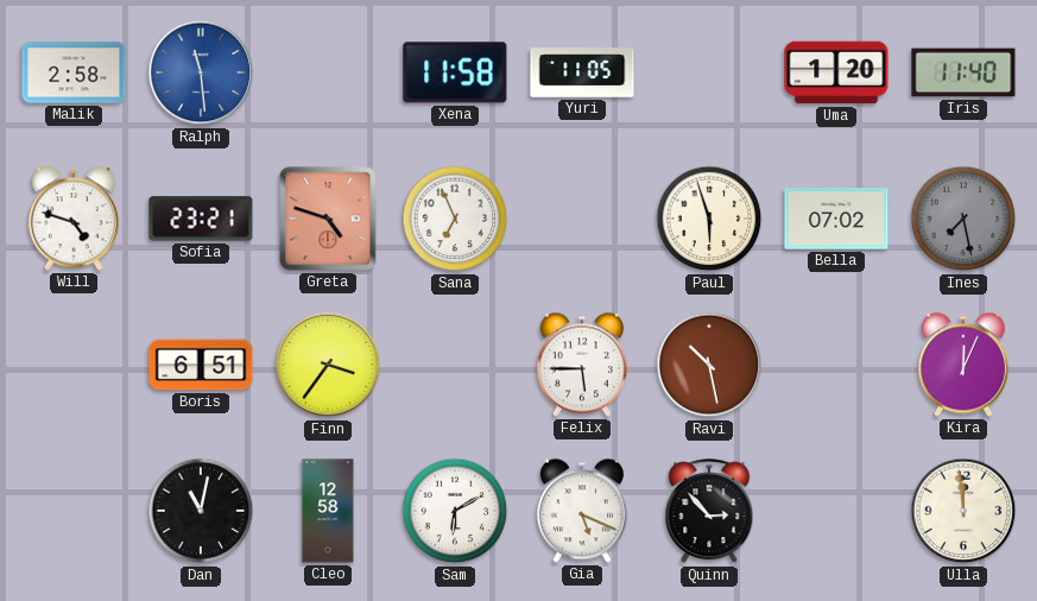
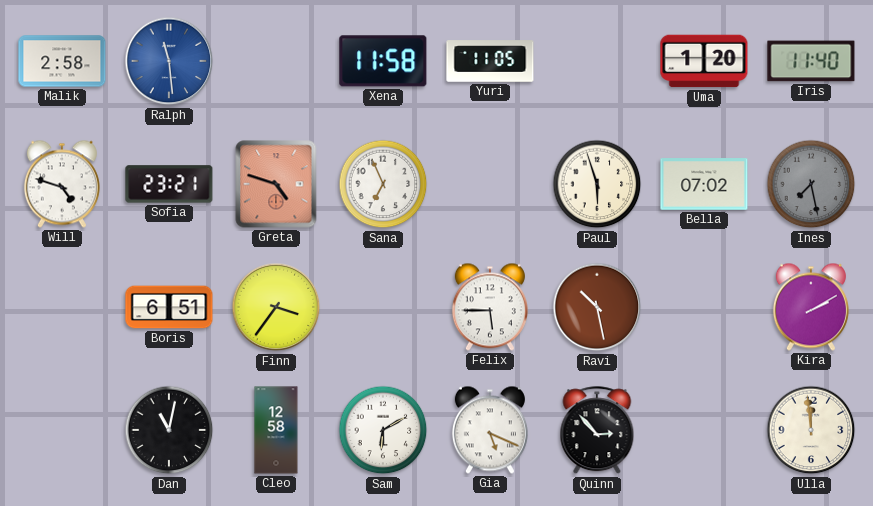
Kira: 12:04 -> 2:10
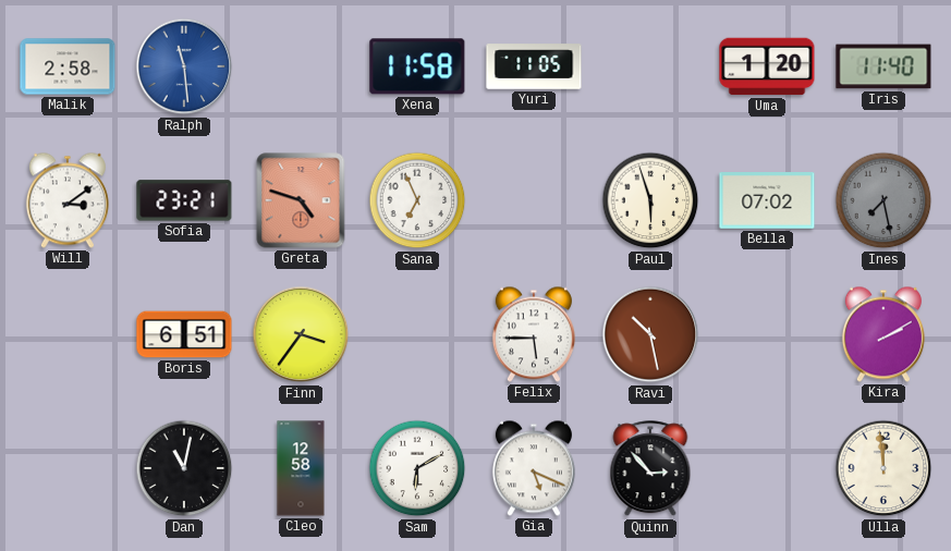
Will: 4:48 -> 3:09
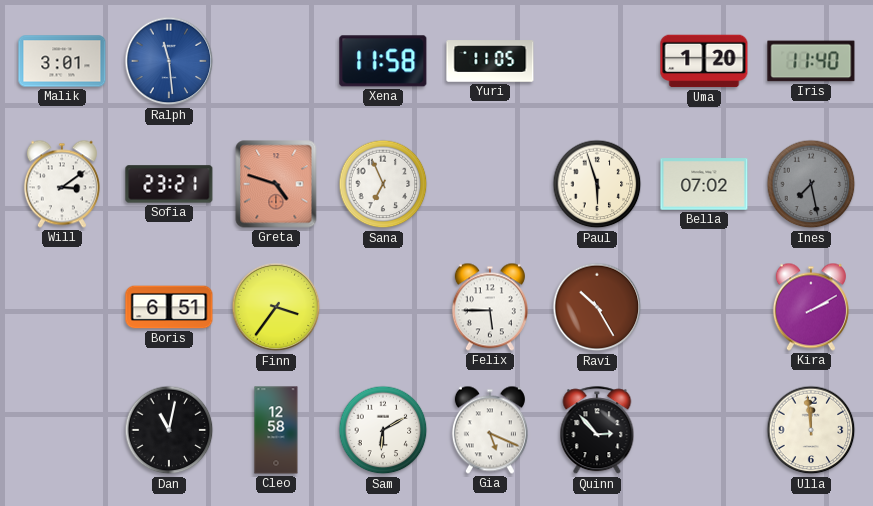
Malik: 2:58 -> 3:01
Ravi: 10:28 -> 10:25
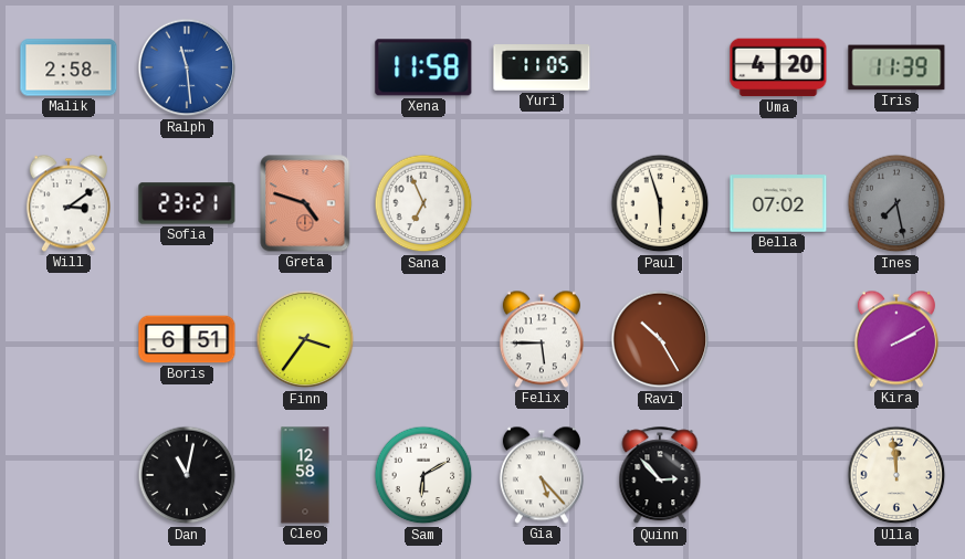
Malik: 3:01 -> 2:58
Uma: 1:20 -> 4:20
Iris: 11:40 -> 11:39
Gia: 5:19 -> 5:23
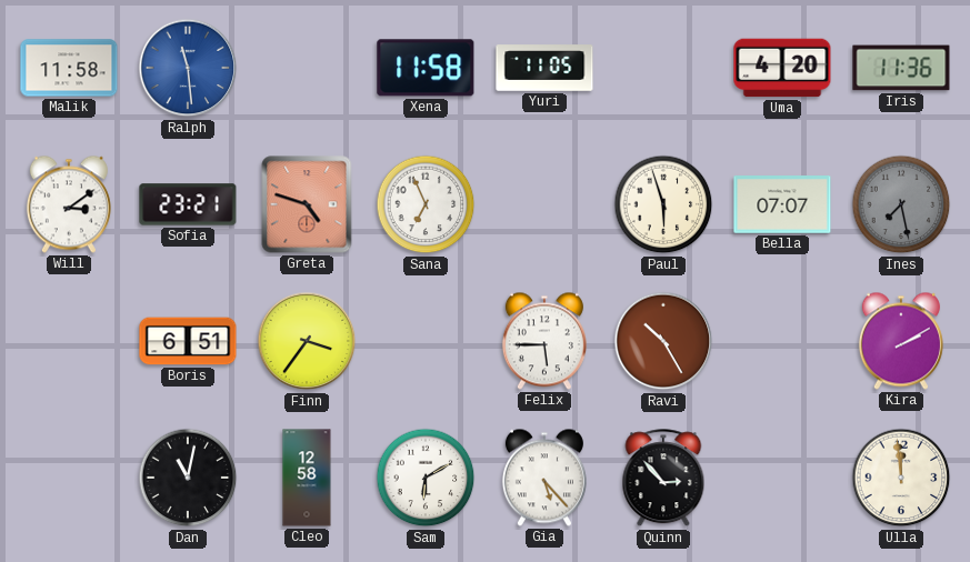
Malik: 2:58 -> 11:58
Iris: 11:39 -> 11:36
Bella: 07:02 -> 07:07
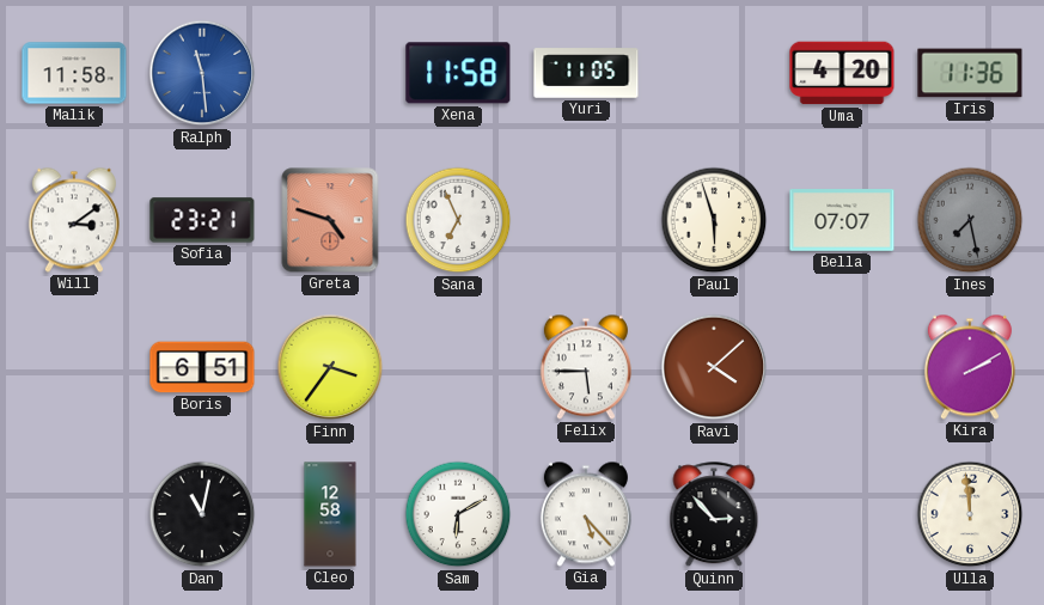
Ravi: 10:25 -> 4:08
